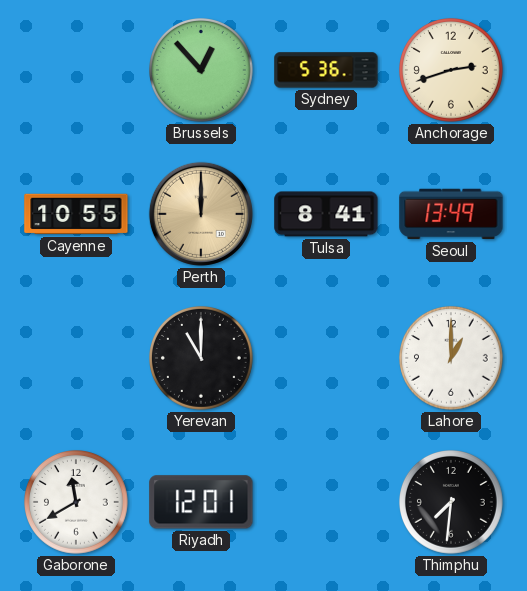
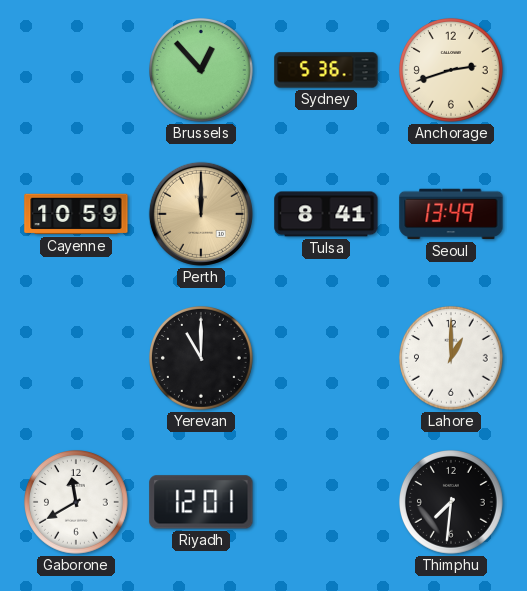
Cayenne: 10:55 -> 10:59
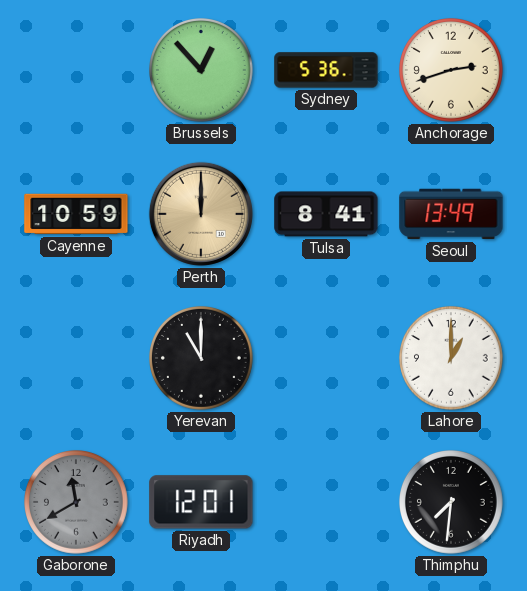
Gaborone dial: white -> grey
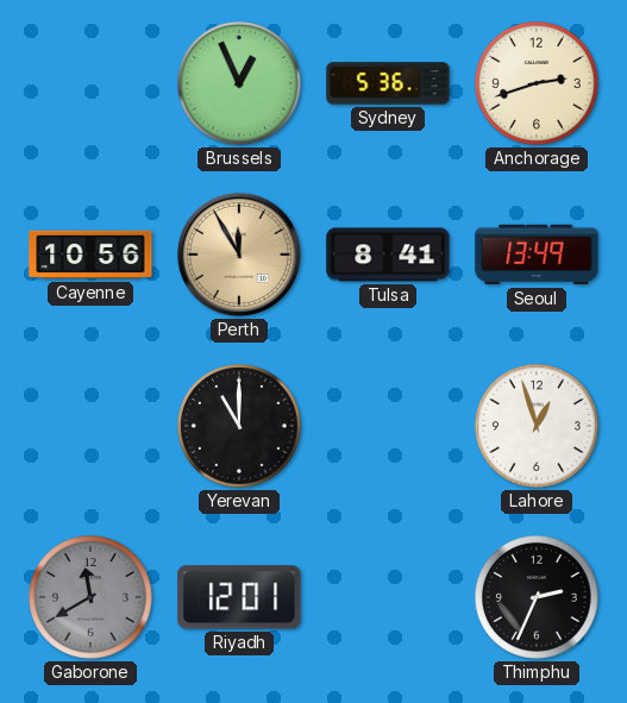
Brussels: 12:53 -> 12:56
Cayenne: 10:59 -> 10:56
Perth: 12:00 -> 11:55
Lahore: 1:00 -> 12:57
Thimphu: 7:31 -> 2:34
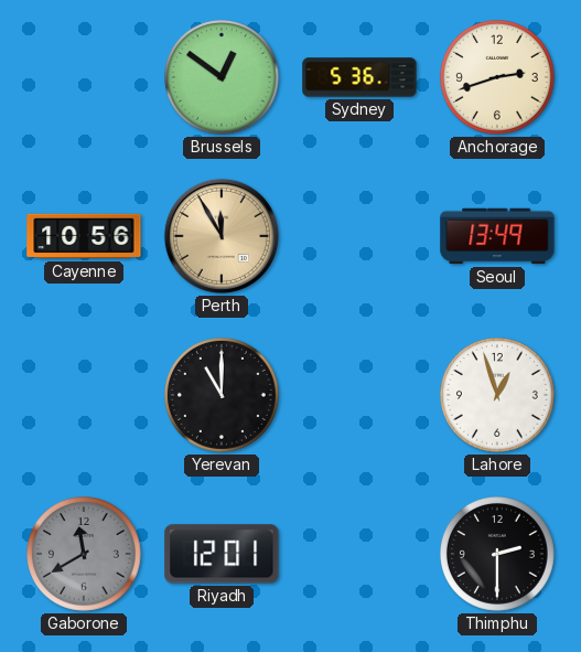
Brussels: 12:56 -> 12:51
Tulsa: 8:41 -> none
Thimphu: 2:34 -> 2:30
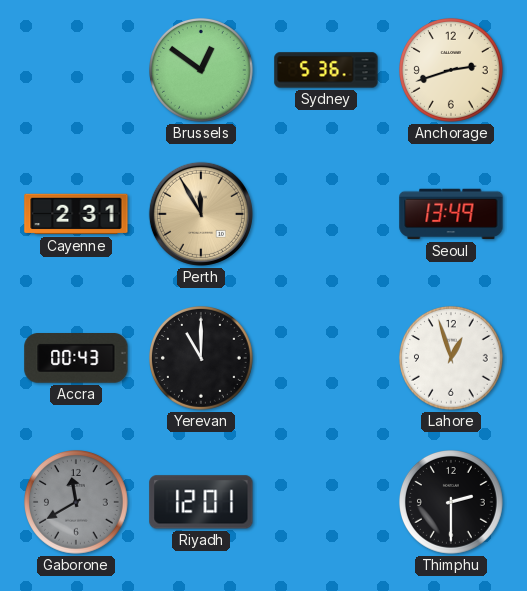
Cayenne: 10:56 -> 2:31
Accra: none -> 00:43
